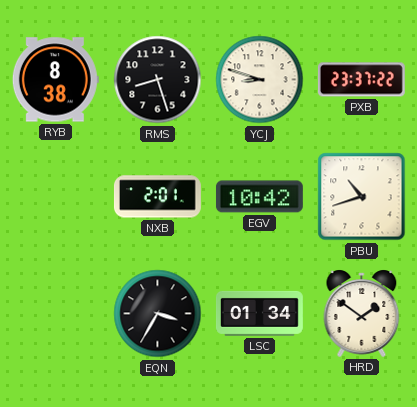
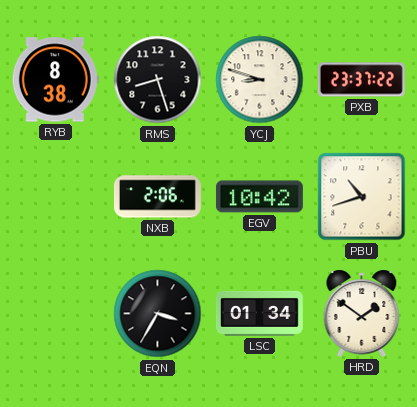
NXB: 2:01 -> 2:06
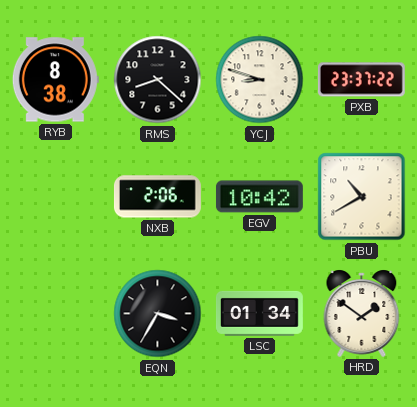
RMS: 8:27 -> 8:22
PBU: 10:42 -> 10:40
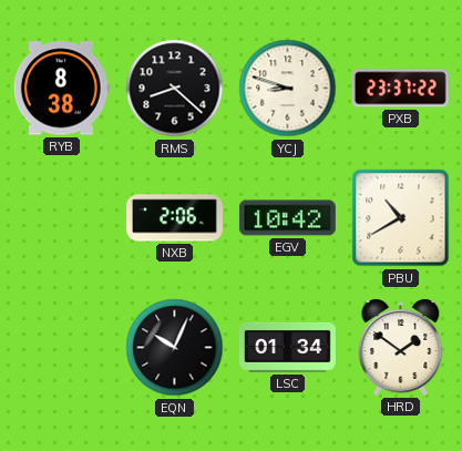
EQN: 3:35 -> 10:04
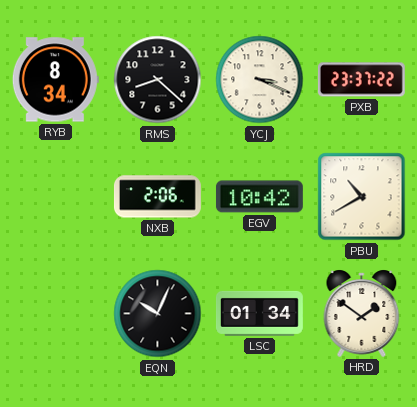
RYB: 8:38 -> 8:34
YCJ: 8:48 -> 3:19
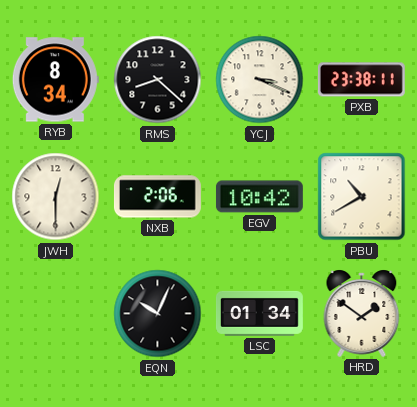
PXB: 23:37 -> 23:38
JWH: none -> 12:30
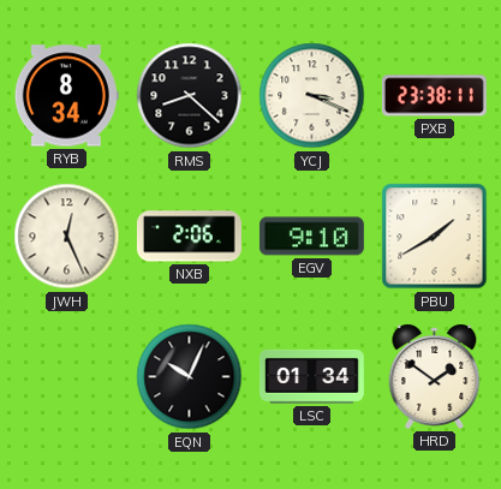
JWH: 12:30 -> 12:26
EGV: 10:42 -> 9:10
PBU: 10:40 -> 1:40
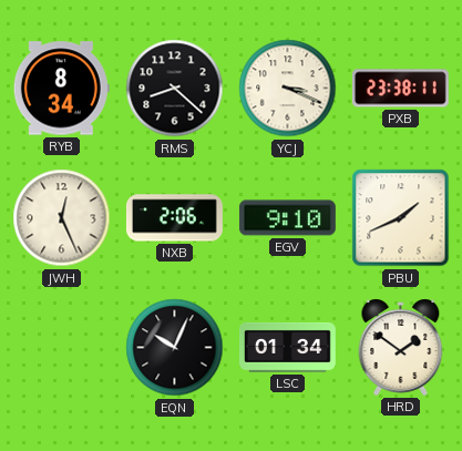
PBU: 1:40 -> 1:41
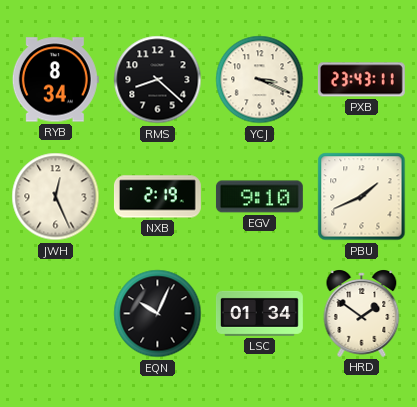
PXB: 23:38 -> 23:43
NXB: 2:06 -> 2:19
